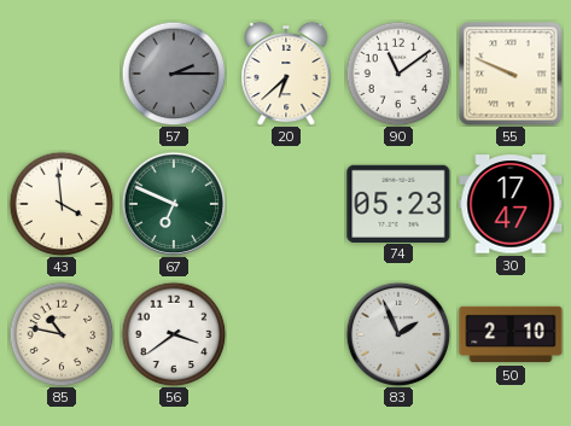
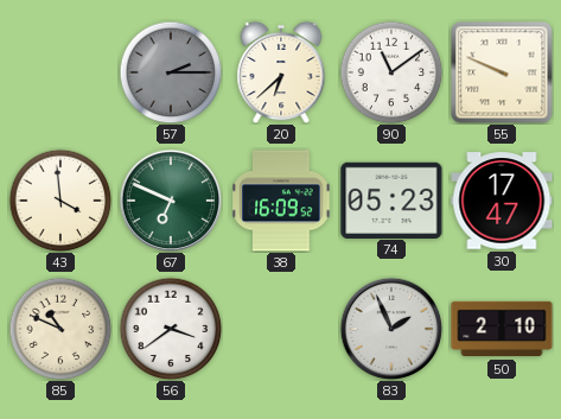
38: none -> 16:09
85: 10:47 -> 10:49
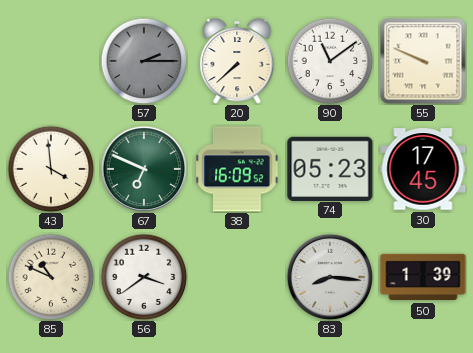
20: 6:38 -> 7:38
30: 17:47 -> 17:45
83: 1:56 -> 8:16
50: 2:10 -> 1:39
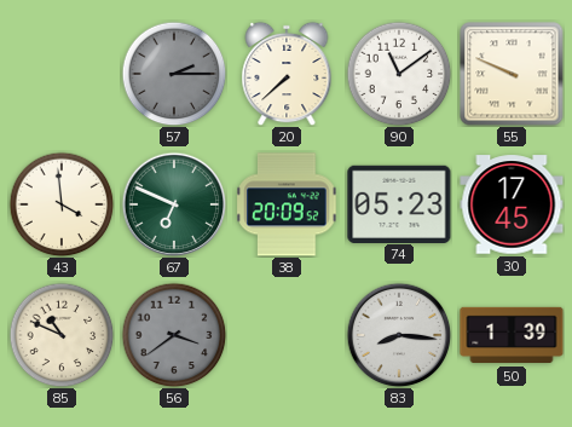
38: 16:09 -> 20:09
56 dial: white -> grey
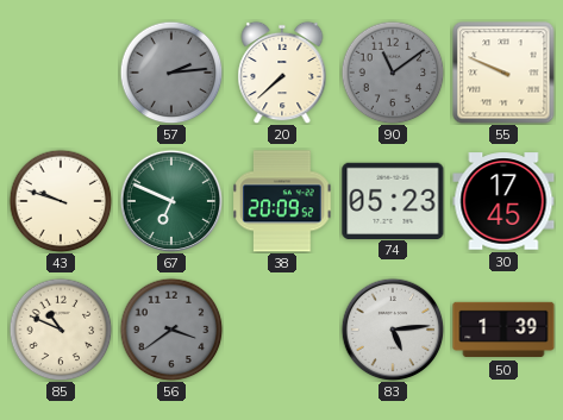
57: 2:15 -> 2:14
90 dial: white -> grey
43: 3:59 -> 9:48
83: 8:16 -> 5:14
